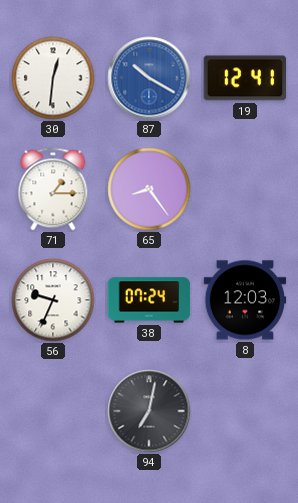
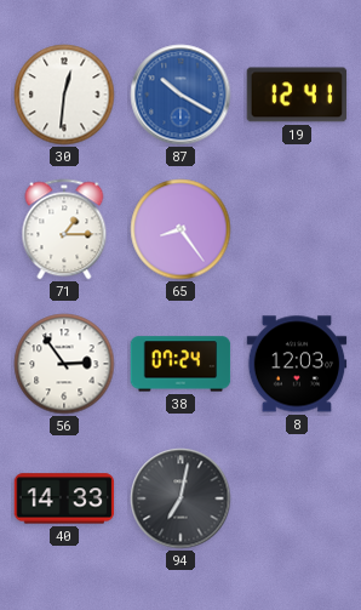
56: 9:34 -> 2:54
40: none -> 14:33
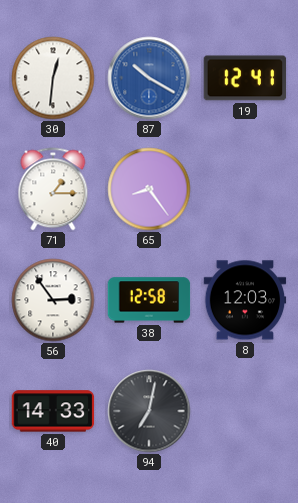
38: 07:24 -> 12:58
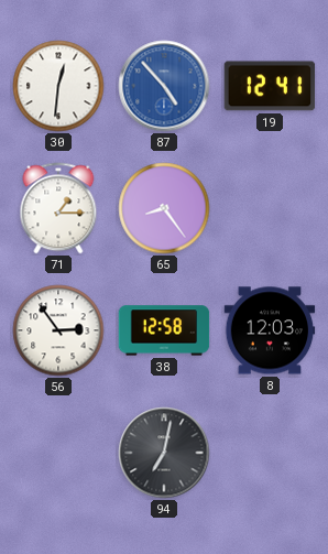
87: 10:20 -> 4:53
40: 14:33 -> none
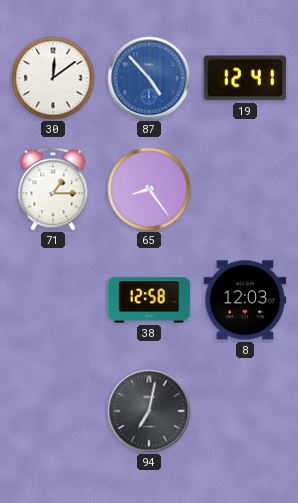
30: 12:31 -> 12:09
56: 2:54 -> none
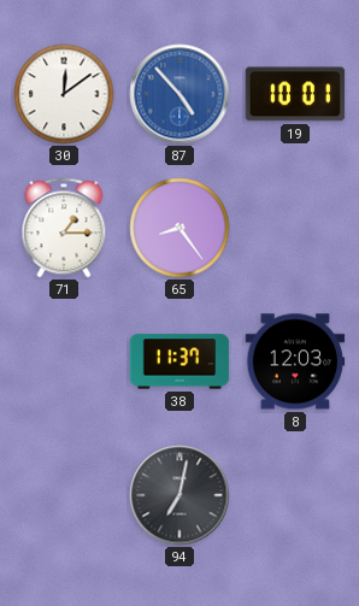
19: 12:41 -> 10:01
38: 12:58 -> 11:37
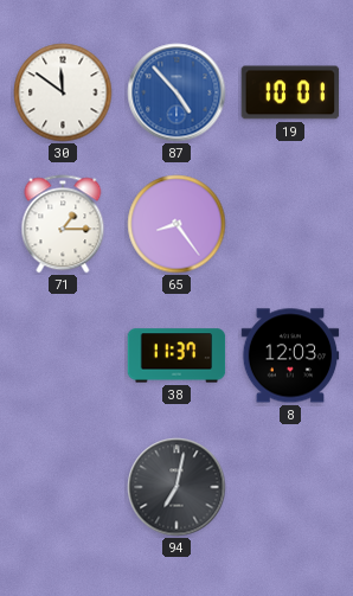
30: 12:09 -> 11:51
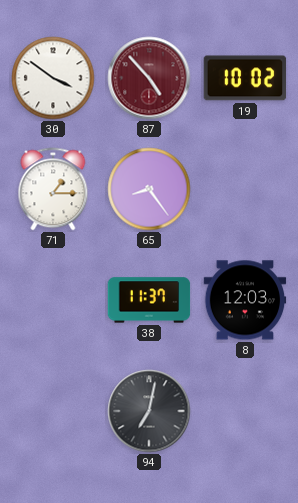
30: 11:51 -> 3:51
87 dial: blue -> burgundy
19: 10:01 -> 10:02
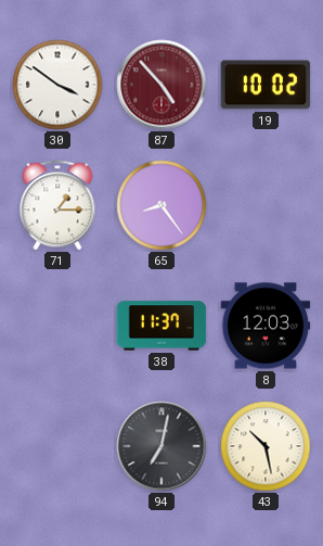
43: none -> 10:28
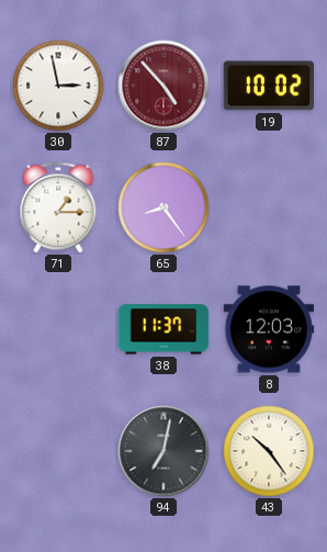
30: 3:51 -> 2:58
43: 10:28 -> 10:24
